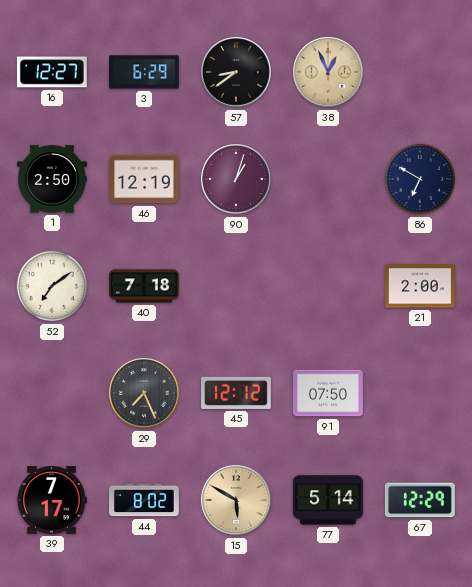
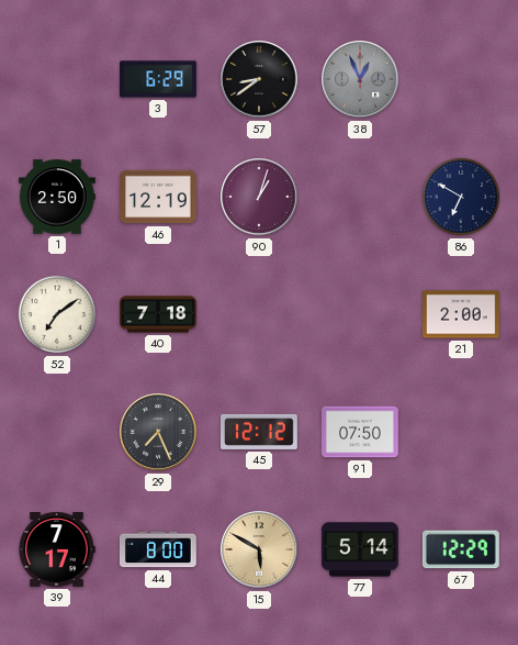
16: 12:27 -> none
38 dial: champagne -> grey
44: 8:02 -> 8:00
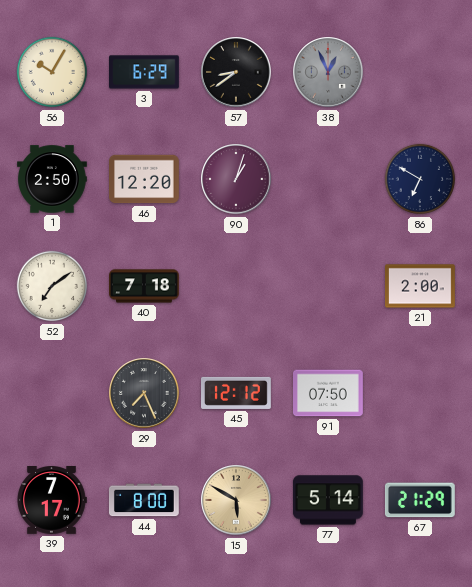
56: none -> 10:05
46: 12:19 -> 12:20
67: 12:29 -> 21:29
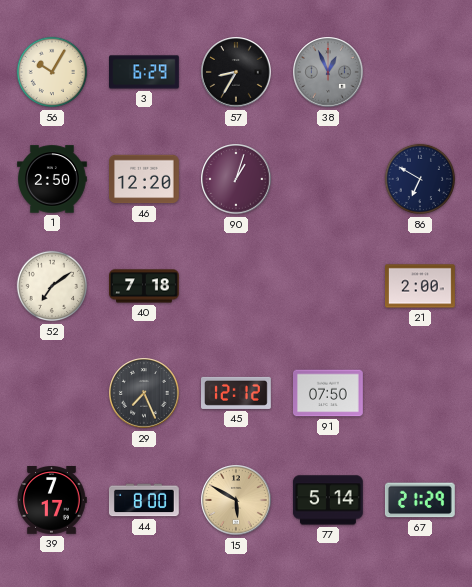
57: 8:39 -> 8:35
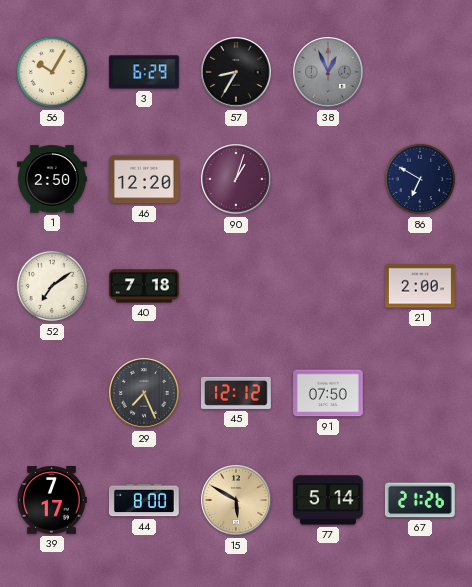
67: 21:29 -> 21:26
